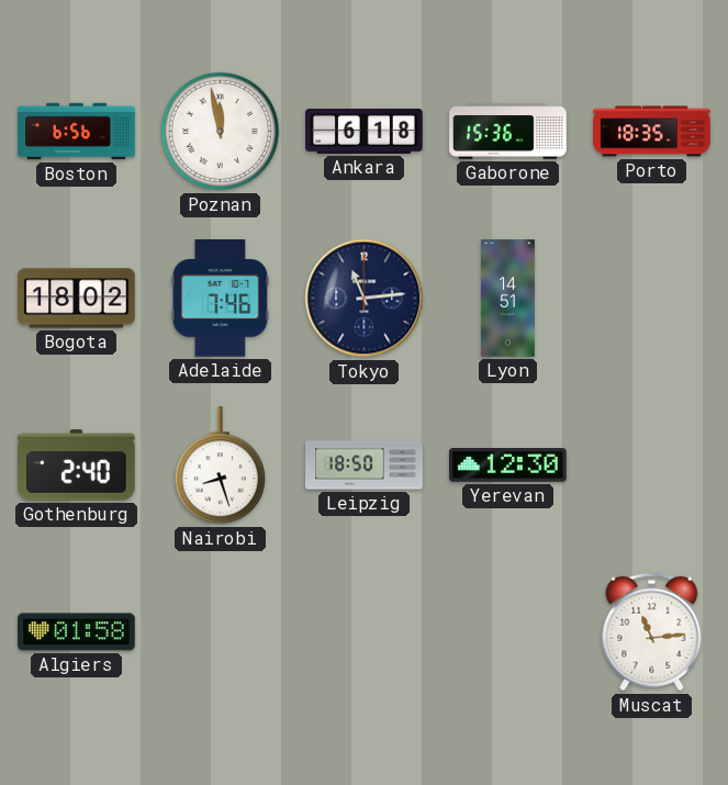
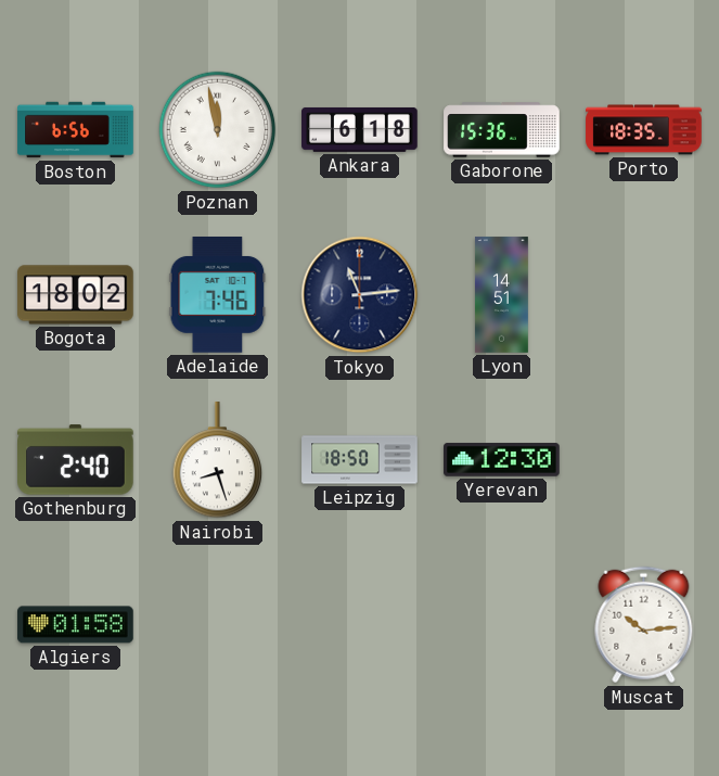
Muscat: 11:14 -> 10:14
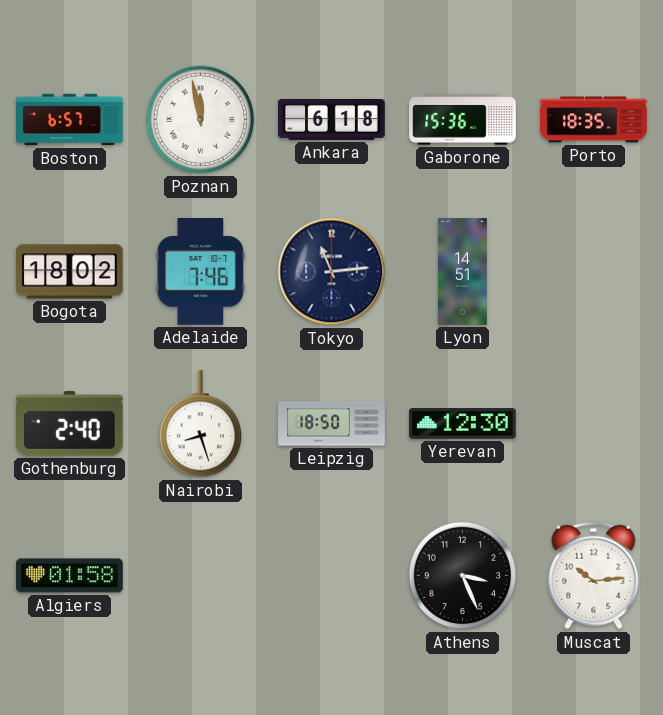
Boston: 6:56 -> 6:57
Athens: none -> 3:26
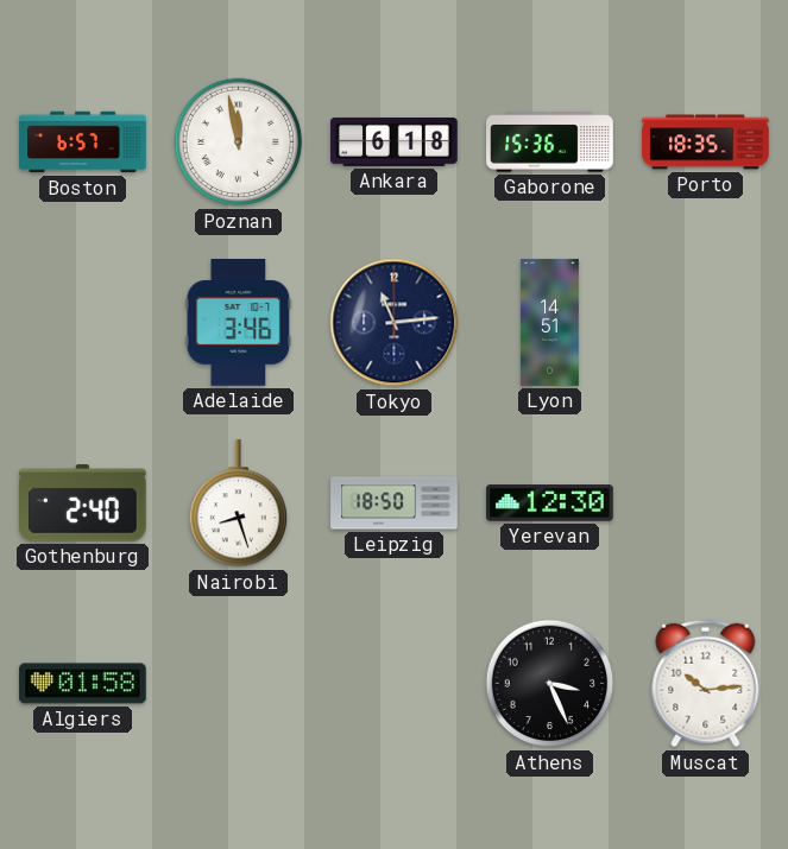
Bogota: 18:02 -> none
Adelaide: 7:46 -> 3:46
